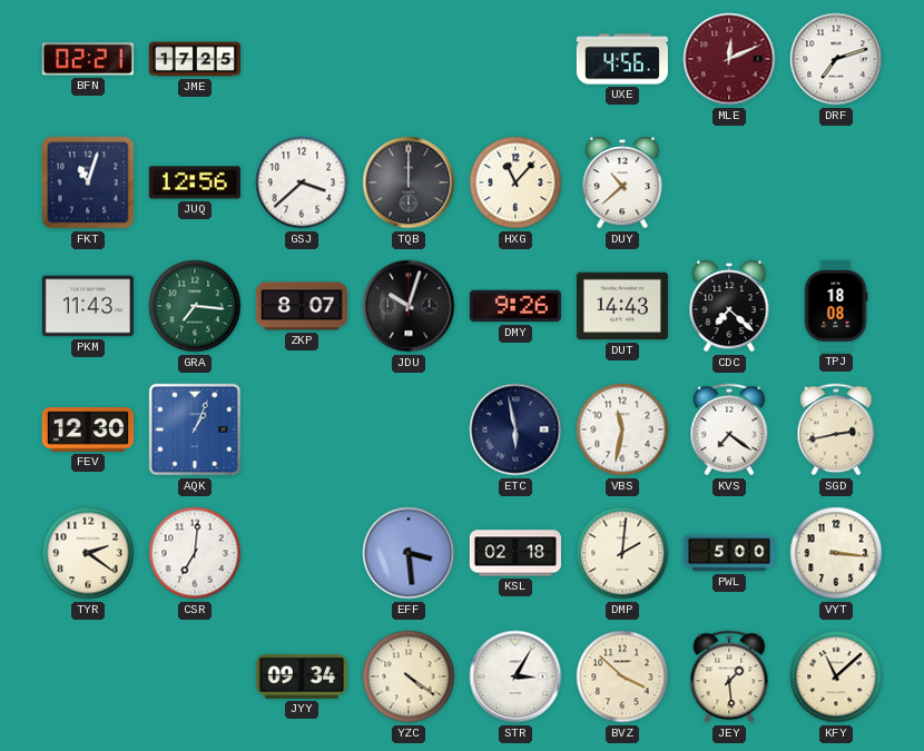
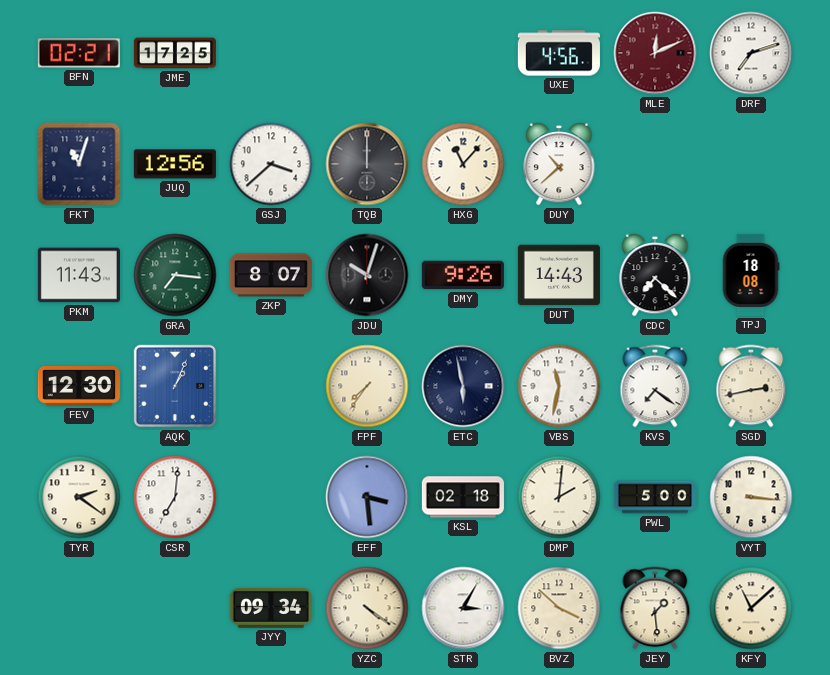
FPF: none -> 7:36
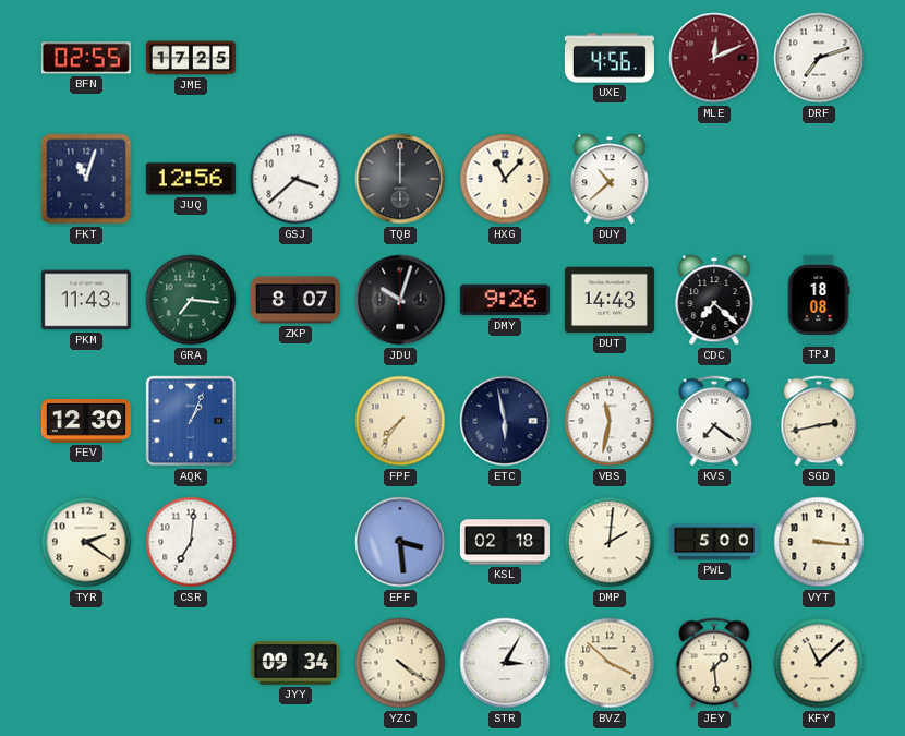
BFN: 02:21 -> 02:55
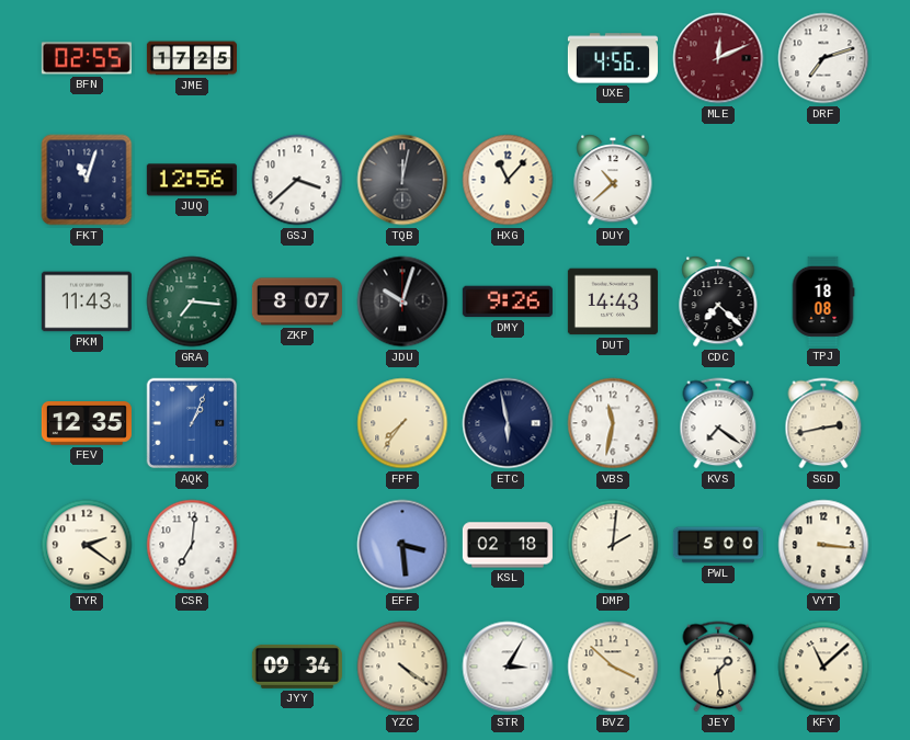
TQB: 12:00 -> 12:02
FEV: 12:30 -> 12:35
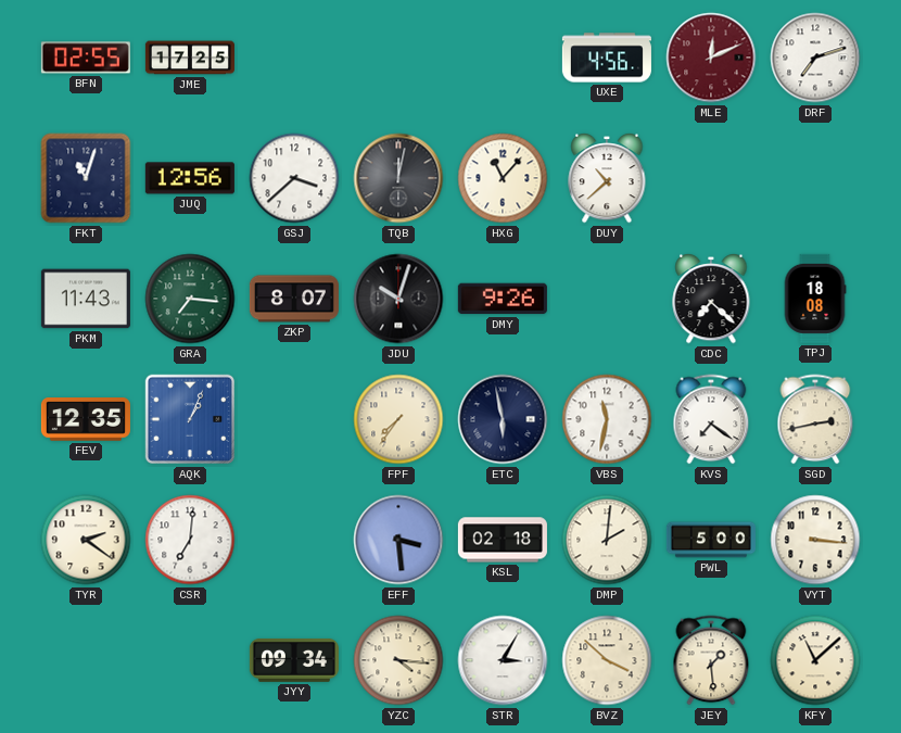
DUT: 14:43 -> none
YZC: 4:21 -> 4:16
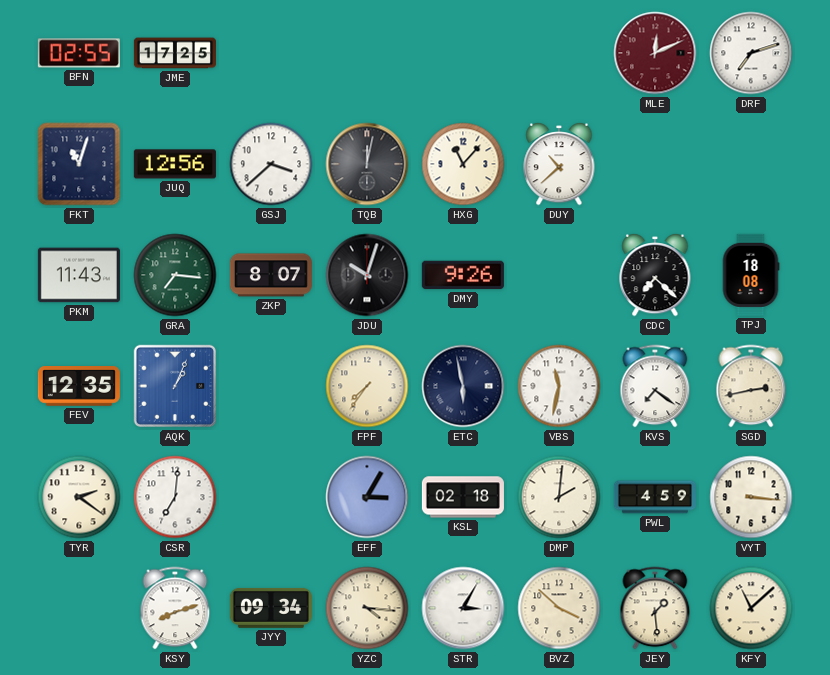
UXE: 4:56 -> none
EFF: 3:29 -> 3:05
PWL: 5:00 -> 4:59
KSY: none -> 8:12
